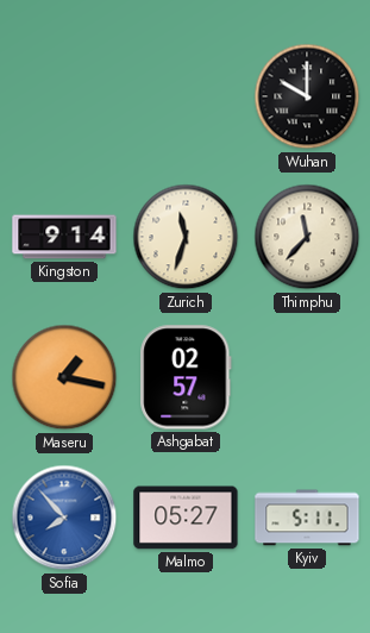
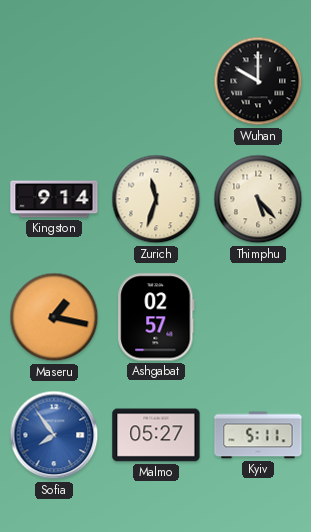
Thimphu: 11:37 -> 5:23
Sofia: 7:53 -> 7:54
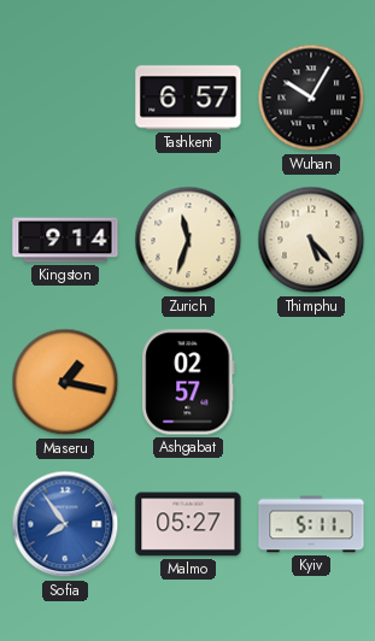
Tashkent: none -> 6:57
Wuhan: 10:00 -> 10:05
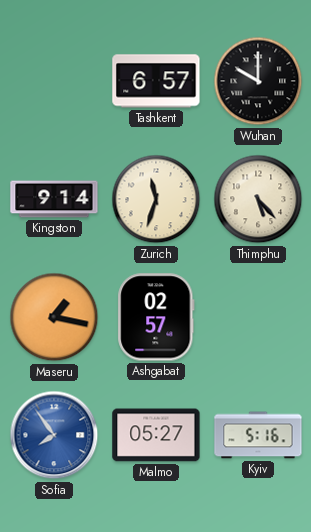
Wuhan: 10:05 -> 10:00
Kyiv: 5:11 -> 5:16
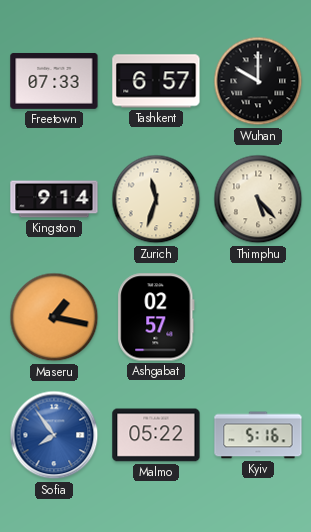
Freetown: none -> 07:33
Malmo: 05:27 -> 05:22
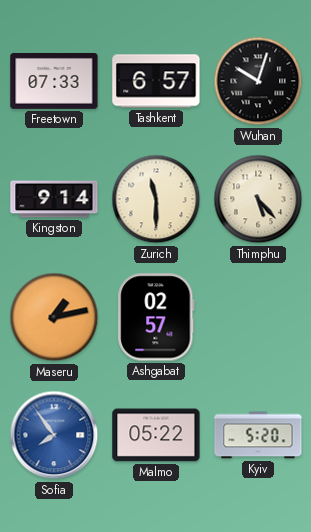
Wuhan: 10:00 -> 10:03
Zurich: 11:33 -> 11:30
Maseru: 1:17 -> 1:13
Kyiv: 5:16 -> 5:20
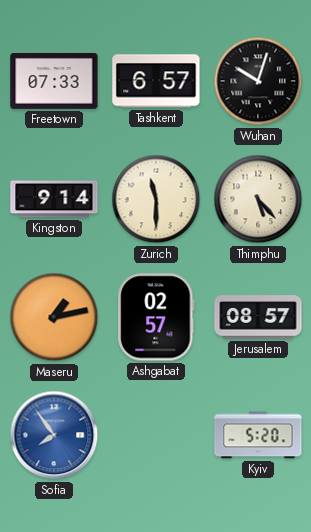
Jerusalem: none -> 08:57
Malmo: 05:22 -> none
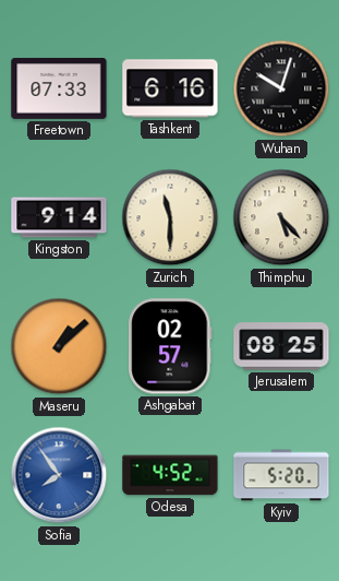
Tashkent: 6:57 -> 6:16
Maseru: 1:13 -> 1:08
Jerusalem: 08:57 -> 08:25
Odesa: none -> 4:52
